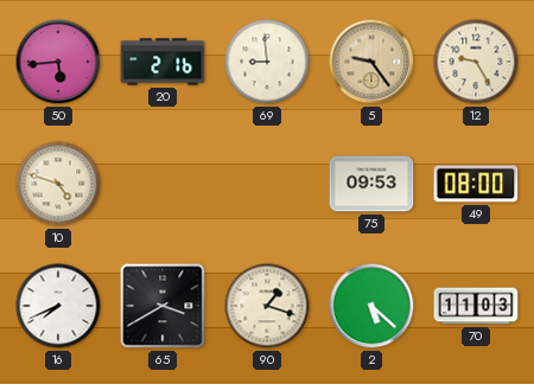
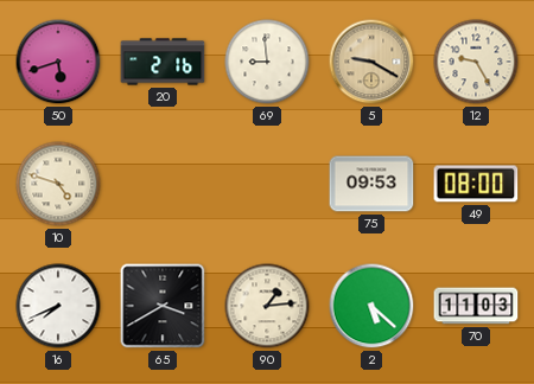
50: 5:44 -> 5:42
5: 9:24 -> 9:20
90: 1:18 -> 1:14
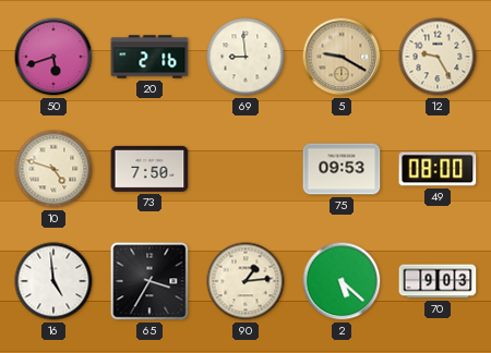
73: none -> 7:50
16: 7:41 -> 4:59
65: 3:40 -> 3:35
70: 11:03 -> 9:03
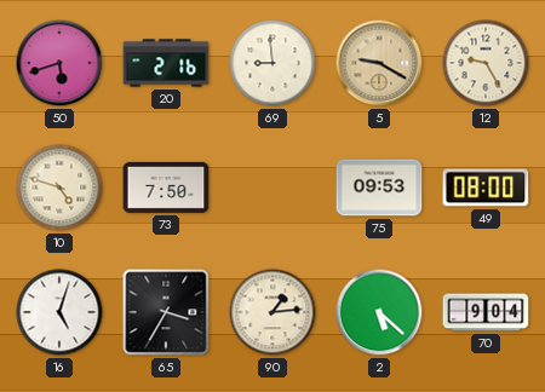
16: 4:59 -> 5:03
70: 9:03 -> 9:04
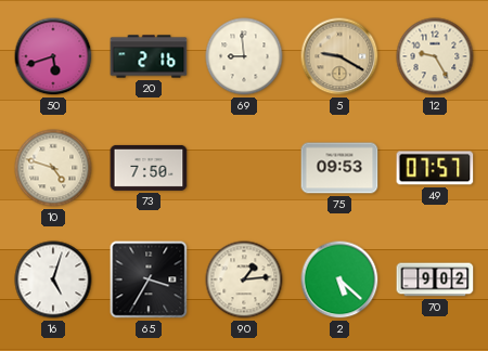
49: 08:00 -> 07:57
70: 9:04 -> 9:02
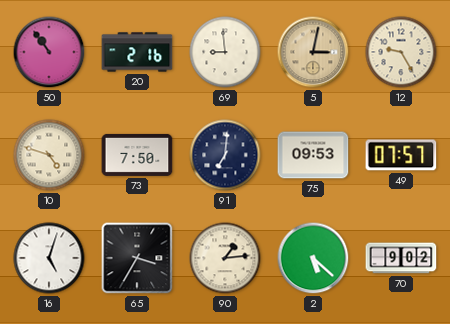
50: 5:42 -> 10:54
5: 9:20 -> 3:02
91: none -> 7:01
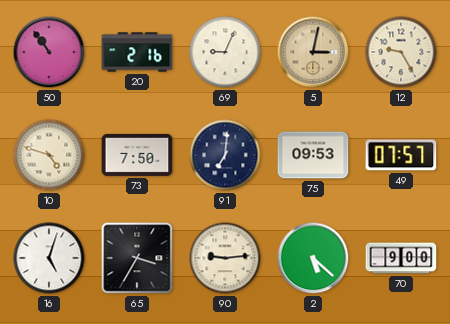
69: 8:59 -> 9:04
90: 1:14 -> 9:14
70: 9:02 -> 9:00
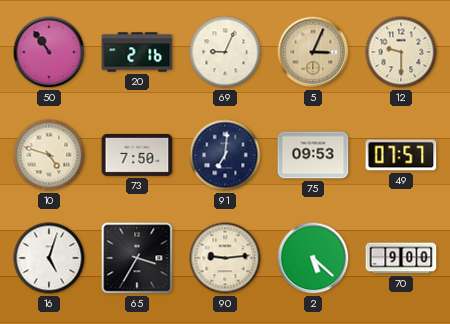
5: 3:02 -> 3:04
12: 9:25 -> 9:30
